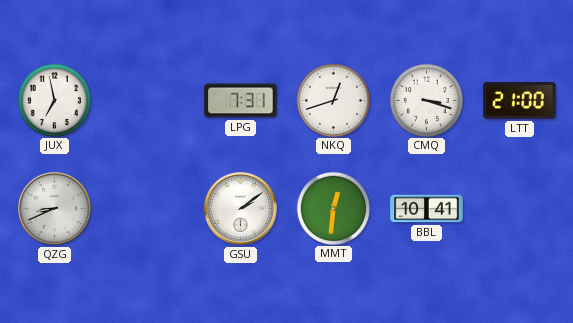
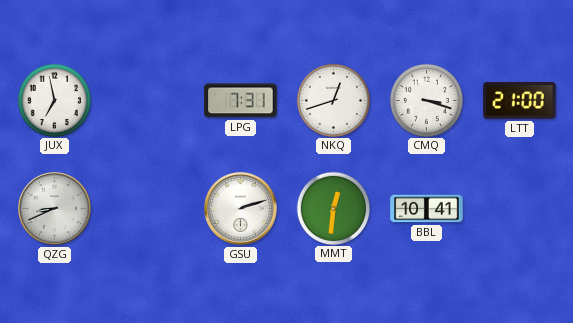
GSU: 2:09 -> 2:12
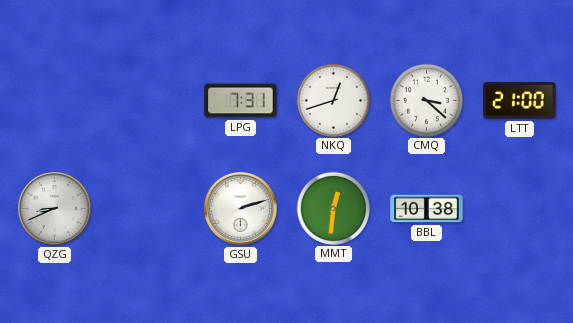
JUX: 6:58 -> none
CMQ: 3:18 -> 3:22
BBL: 10:41 -> 10:38
